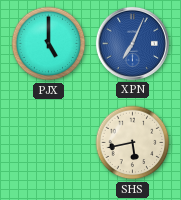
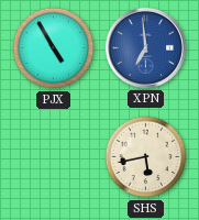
PJX: 5:00 -> 4:55
XPN: 7:04 -> 6:59
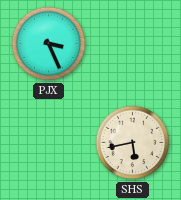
PJX: 4:55 -> 3:26
XPN: 6:59 -> none
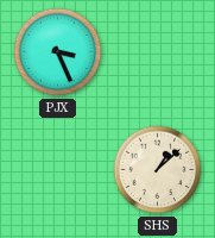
SHS: 5:43 -> 1:08
